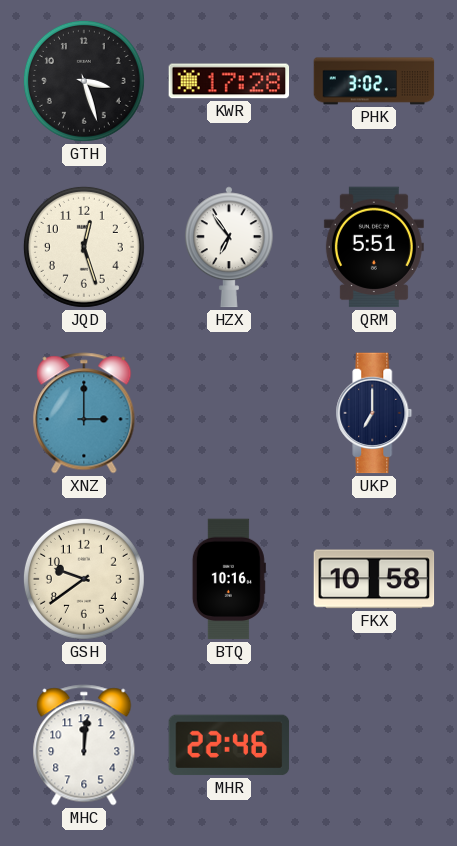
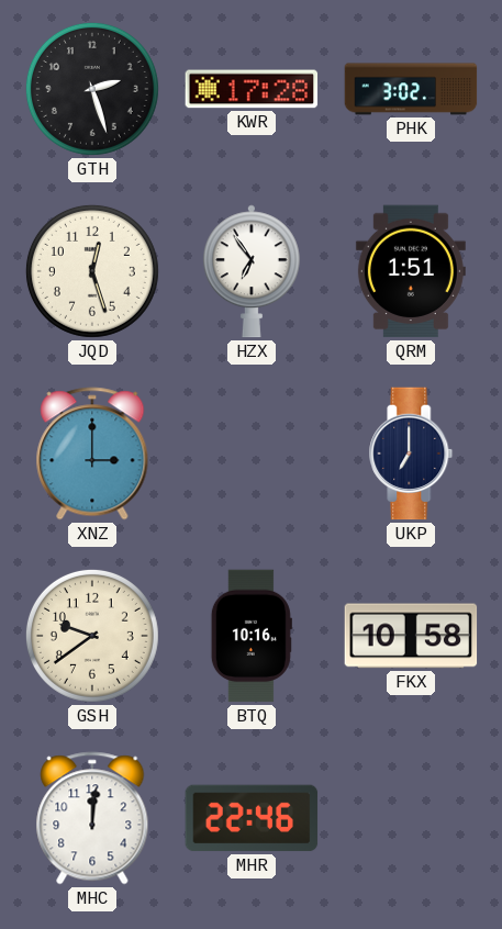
GTH: 3:27 -> 2:27
QRM: 5:51 -> 1:51
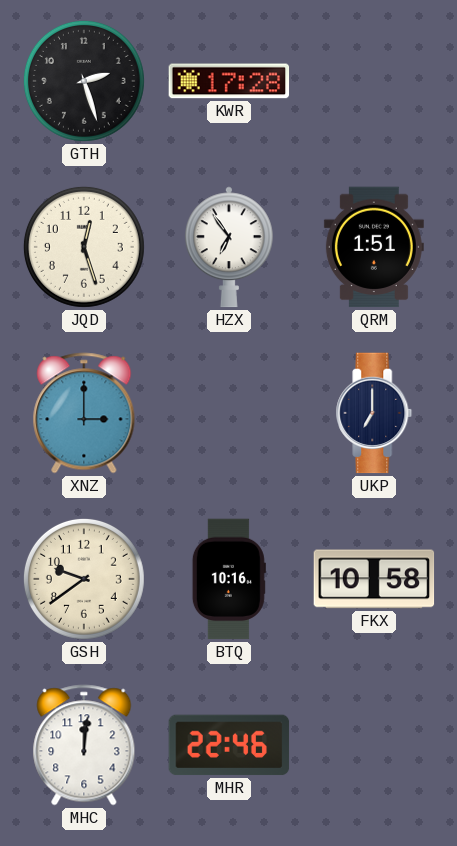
PHK: 3:02 -> none
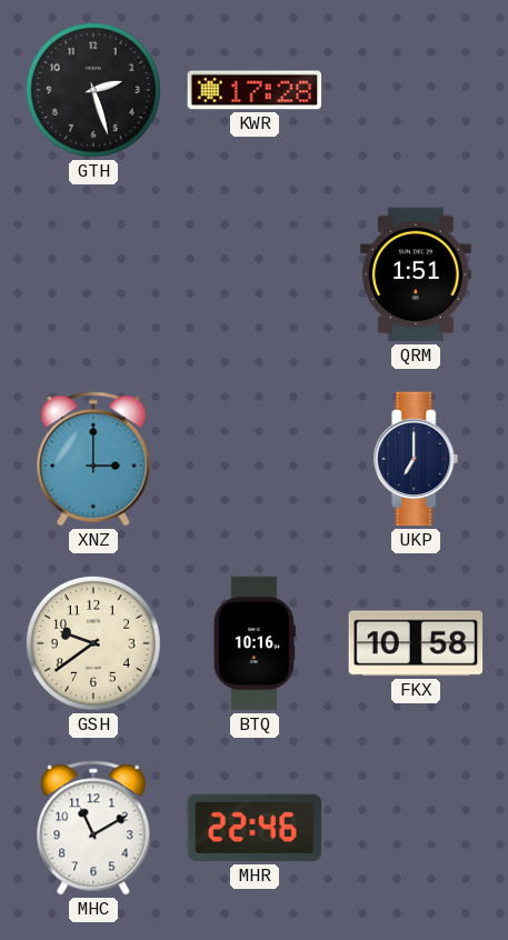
JQD: 12:27 -> none
HZX: 6:54 -> none
MHC: 12:01 -> 11:10
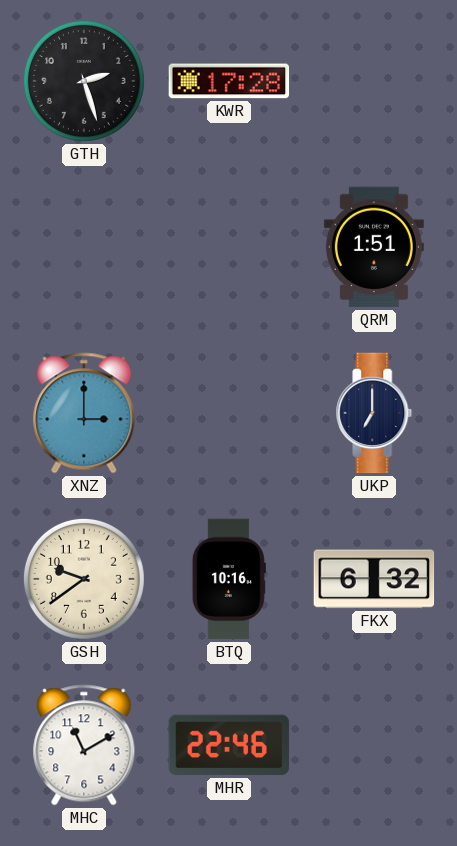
FKX: 10:58 -> 6:32
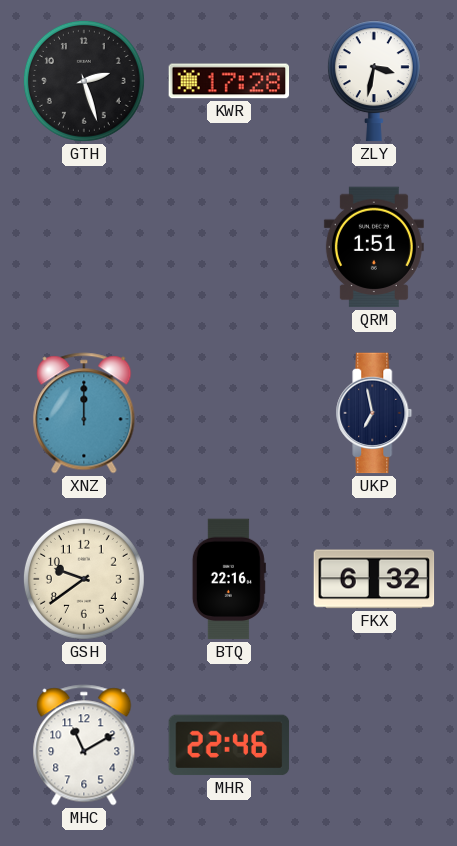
ZLY: none -> 3:32
XNZ: 3:00 -> 12:00
UKP: 7:00 -> 6:58
BTQ: 10:16 -> 22:16
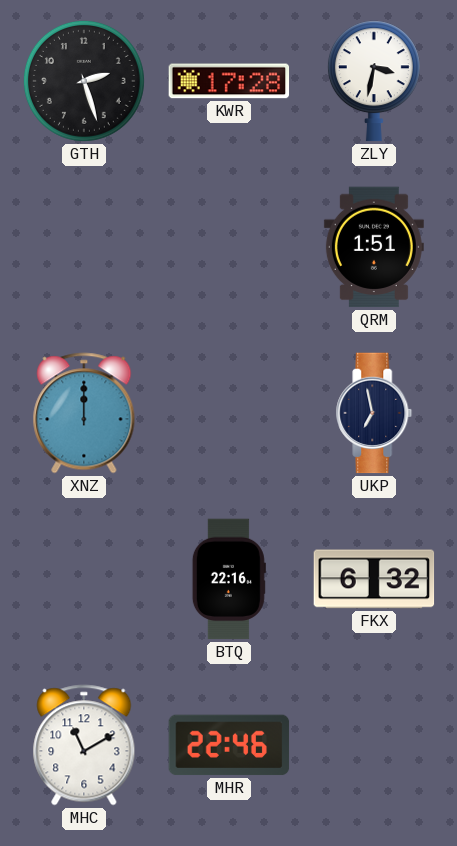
GSH: 9:39 -> none
